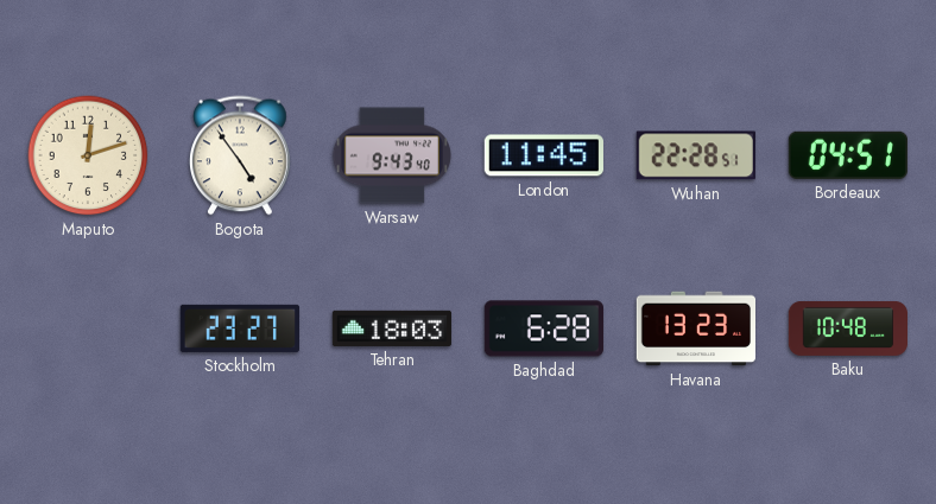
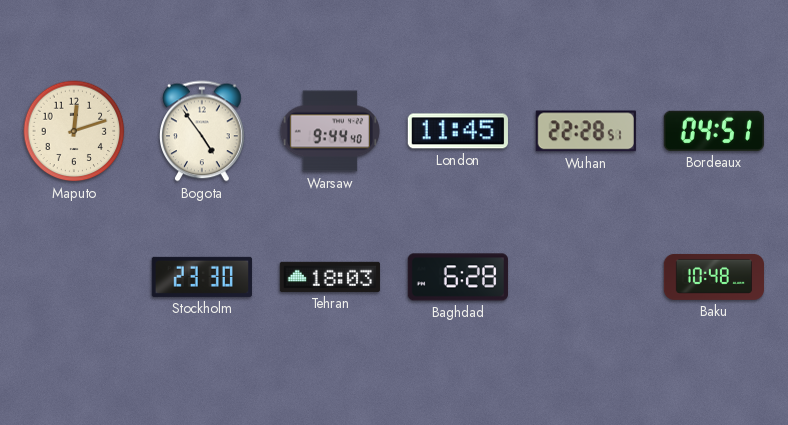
Warsaw: 9:43 -> 9:44
Stockholm: 23:27 -> 23:30
Havana: 13:23 -> none
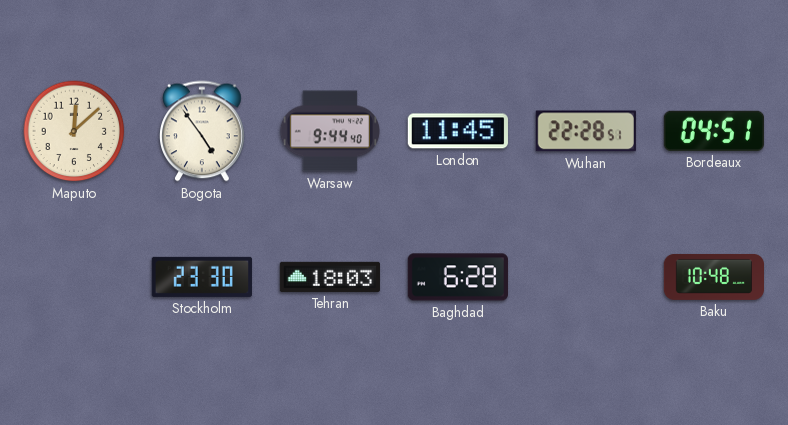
Maputo: 12:12 -> 12:08
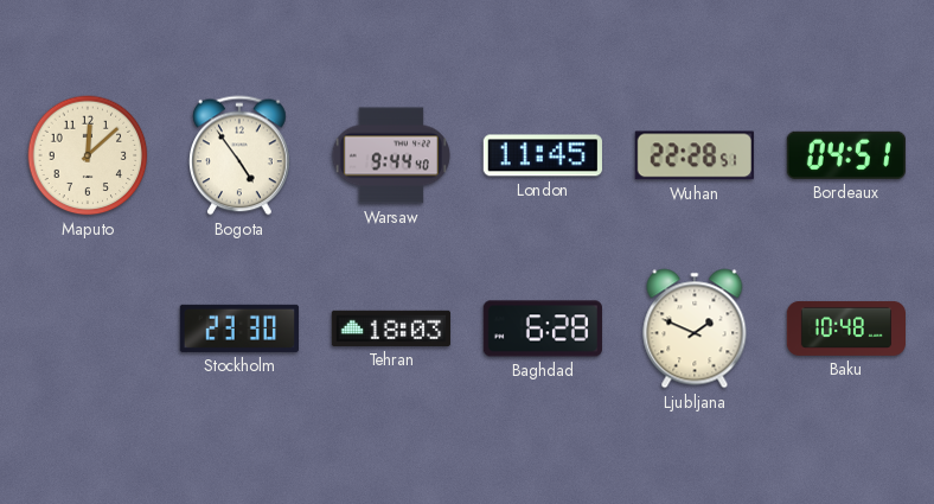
Ljubljana: none -> 1:49
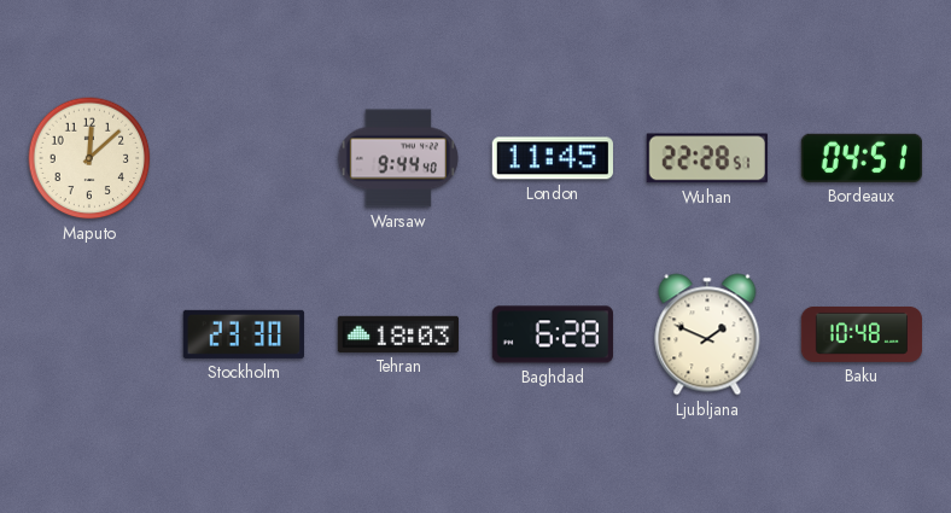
Bogota: 4:54 -> none
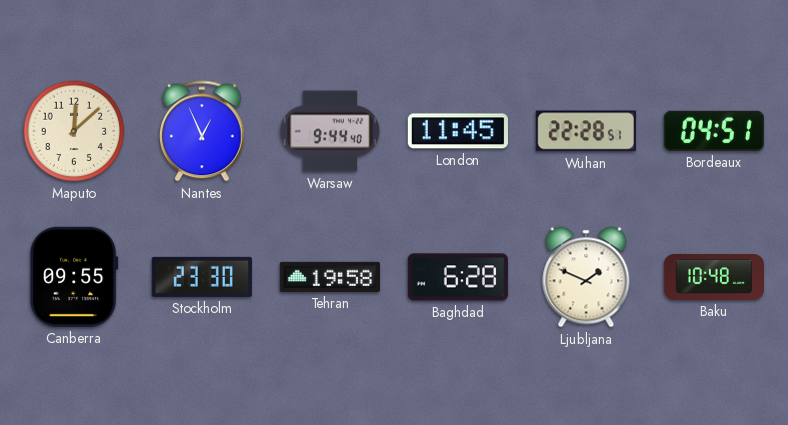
Nantes: none -> 12:56
Canberra: none -> 09:55
Tehran: 18:03 -> 19:58
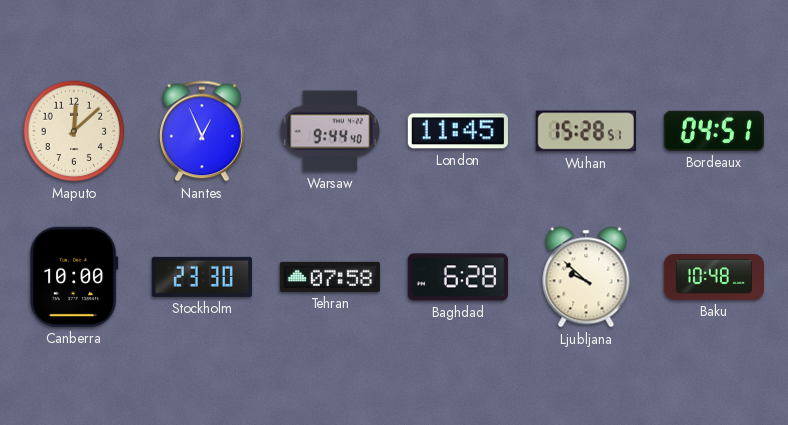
Wuhan: 22:28 -> 15:28
Canberra: 09:55 -> 10:00
Tehran: 19:58 -> 07:58
Ljubljana: 1:49 -> 9:52
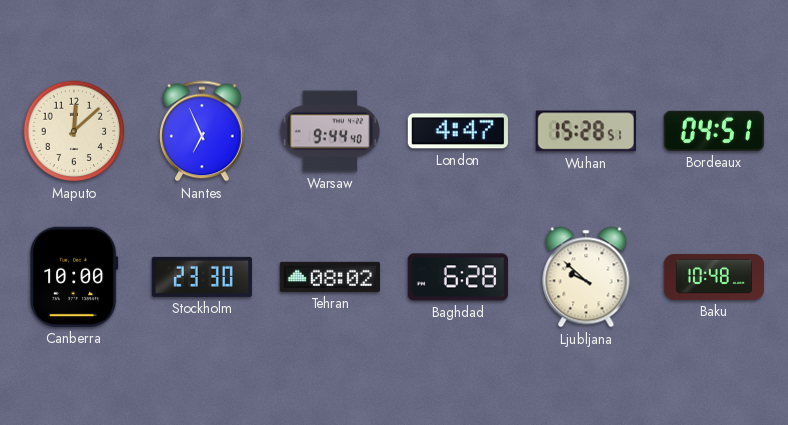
Nantes: 12:56 -> 6:56
London: 11:45 -> 4:47
Tehran: 07:58 -> 08:02
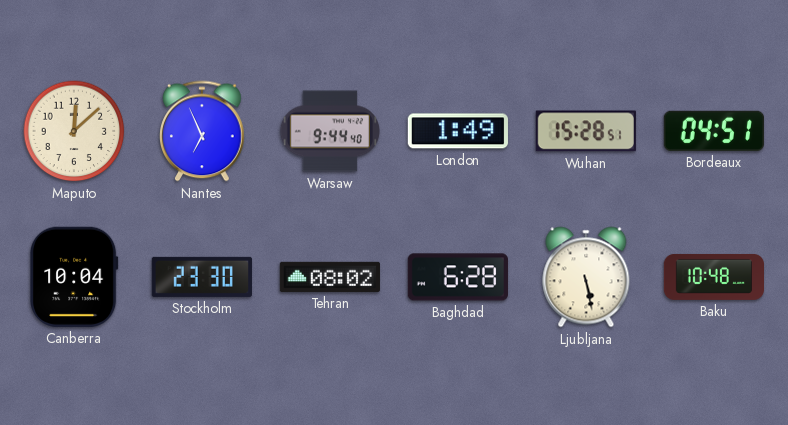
London: 4:47 -> 1:49
Canberra: 10:00 -> 10:04
Ljubljana: 9:52 -> 5:28
